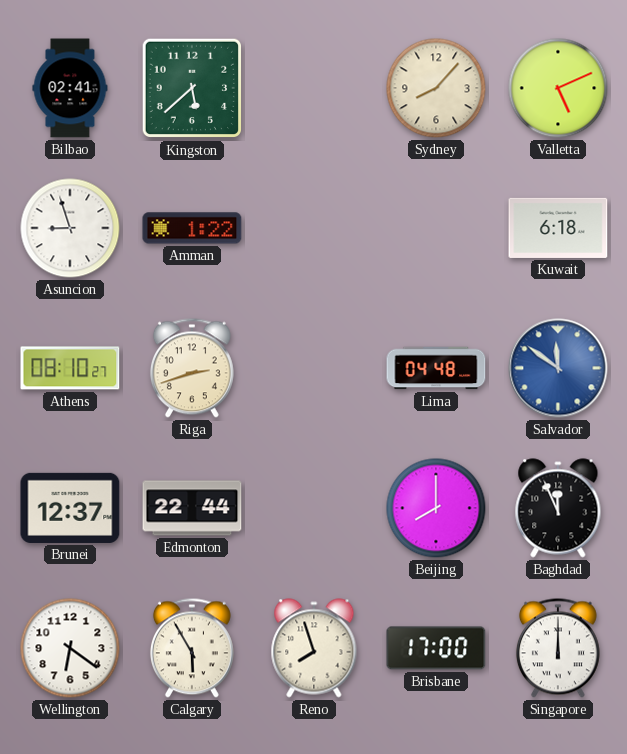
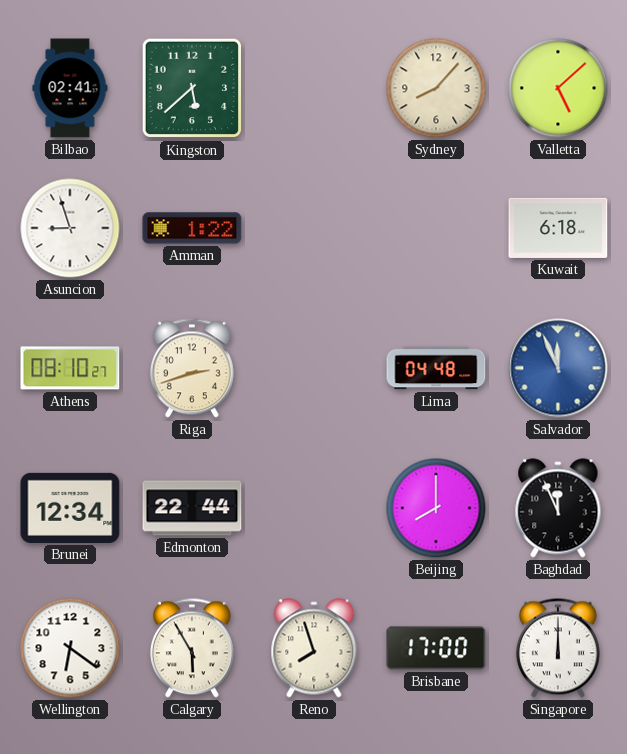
Valletta: 5:11 -> 5:08
Salvador: 11:51 -> 11:56
Brunei: 12:37 -> 12:34
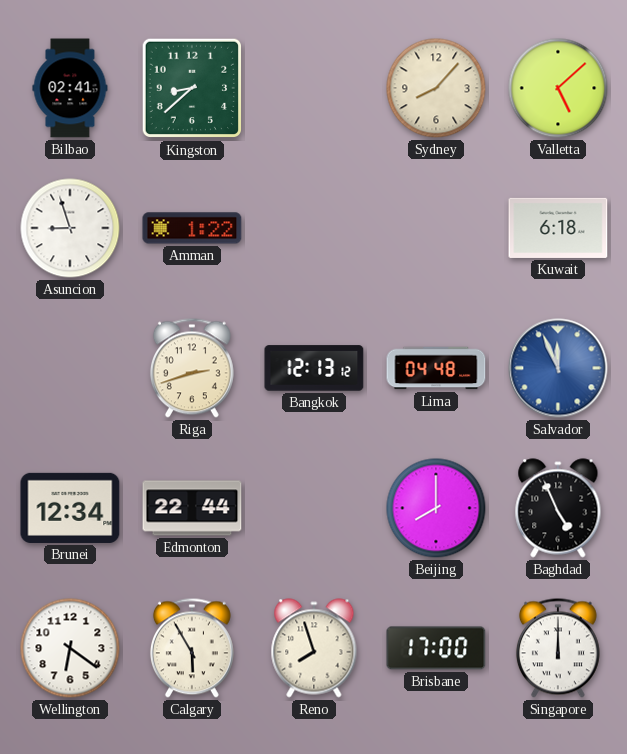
Kingston: 5:38 -> 8:38
Athens: 08:10 -> none
Bangkok: none -> 12:13
Baghdad: 11:56 -> 4:56
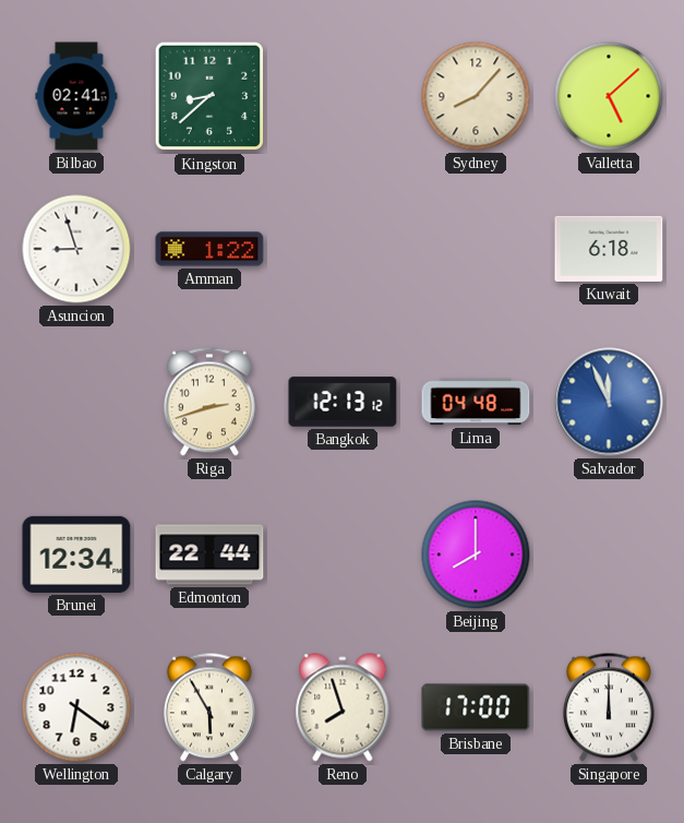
Baghdad: 4:56 -> none
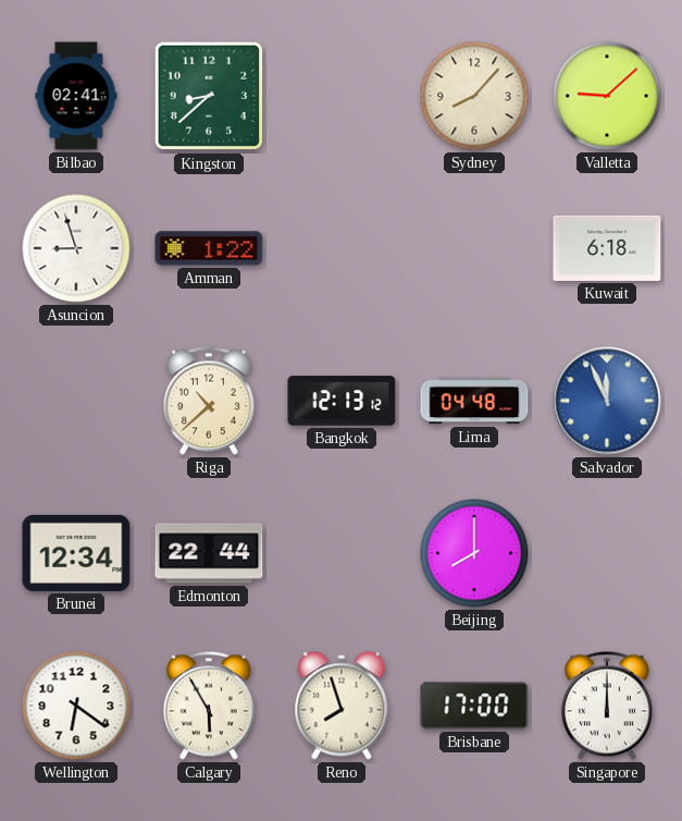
Valletta: 5:08 -> 9:08
Riga: 2:42 -> 10:38
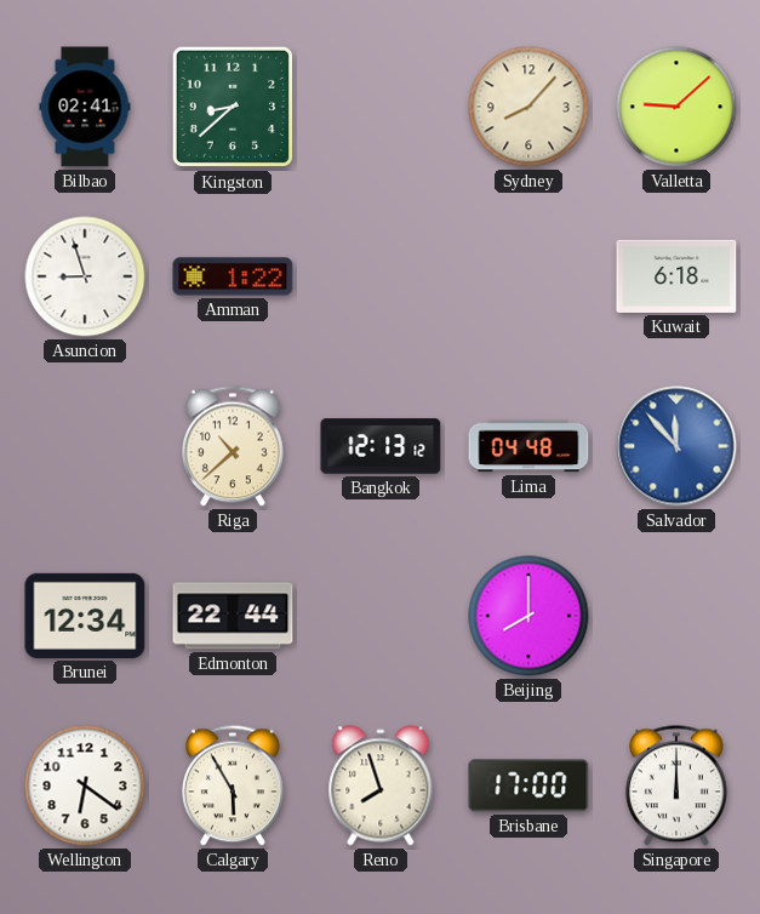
Salvador: 11:56 -> 11:53
